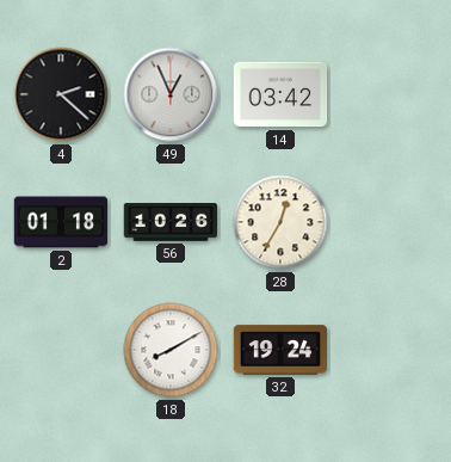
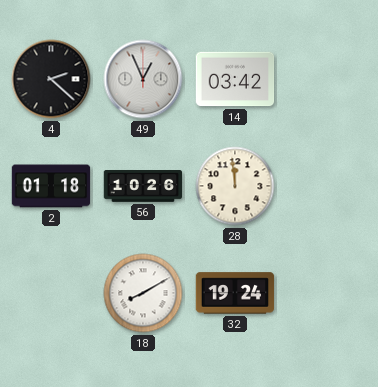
28: 12:35 -> 11:59
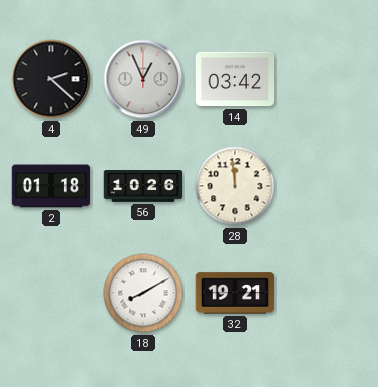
32: 19:24 -> 19:21
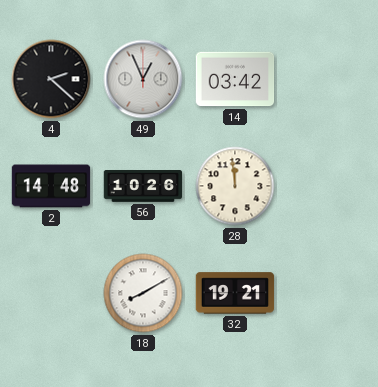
2: 01:18 -> 14:48
